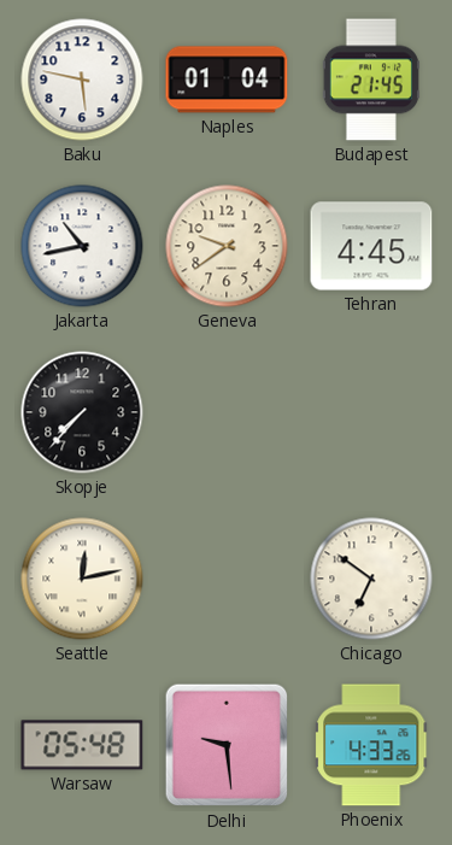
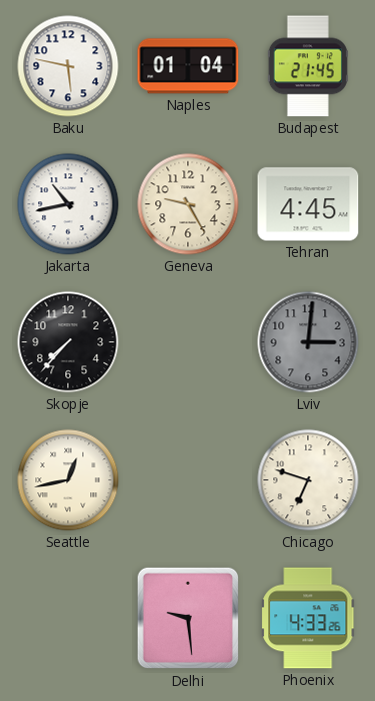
Geneva: 9:39 -> 9:25
Lviv: none -> 3:01
Seattle: 12:13 -> 12:43
Chicago: 6:51 -> 6:48
Warsaw: 05:48 -> none
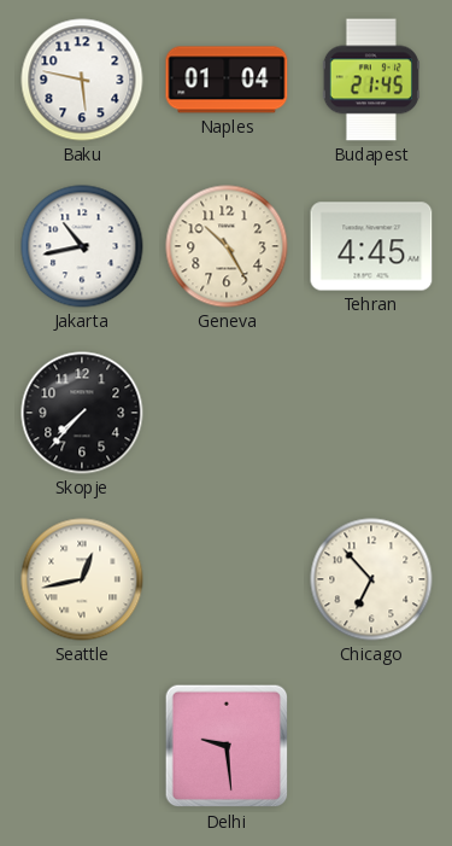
Geneva: 9:25 -> 10:25
Lviv: 3:01 -> none
Chicago: 6:48 -> 6:53
Phoenix: 4:33 -> none
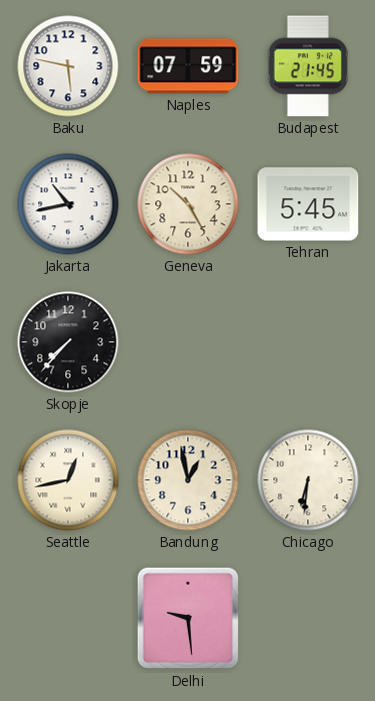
Naples: 01:04 -> 07:59
Tehran: 4:45 -> 5:45
Bandung: none -> 12:58
Chicago: 6:53 -> 6:31
